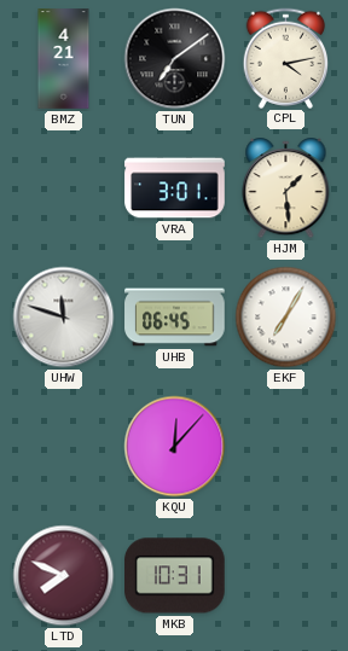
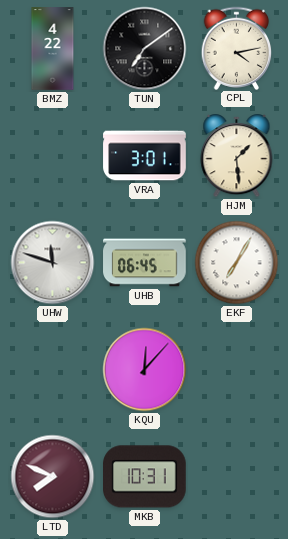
BMZ: 4:21 -> 4:22
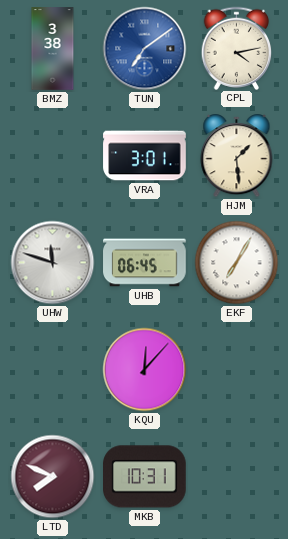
BMZ: 4:22 -> 3:38
TUN dial: black -> blue
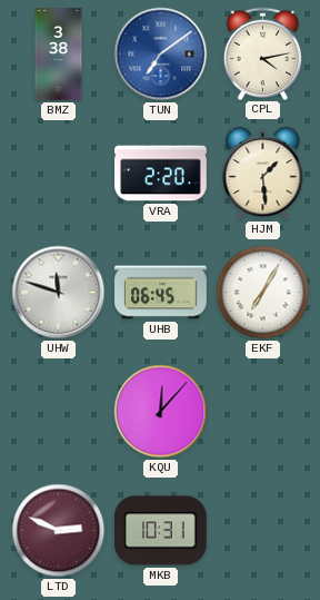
VRA: 3:01 -> 2:20
LTD: 7:49 -> 2:49
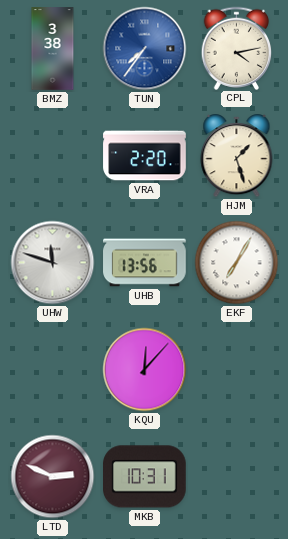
TUN: 7:09 -> 7:36
HJM: 1:29 -> 1:27
UHB: 06:45 -> 13:56
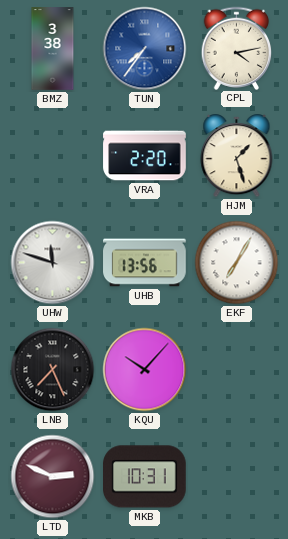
LNB: none -> 7:26
KQU: 12:07 -> 10:07
